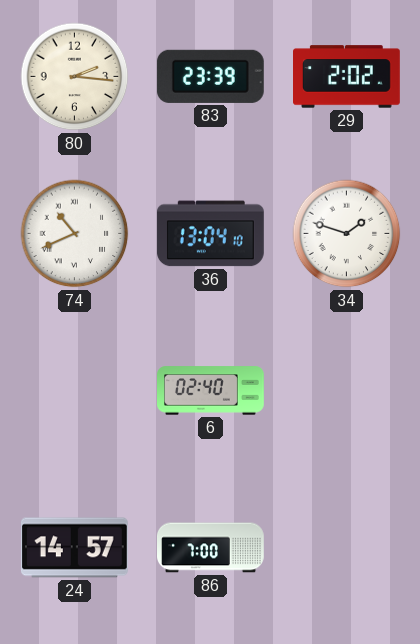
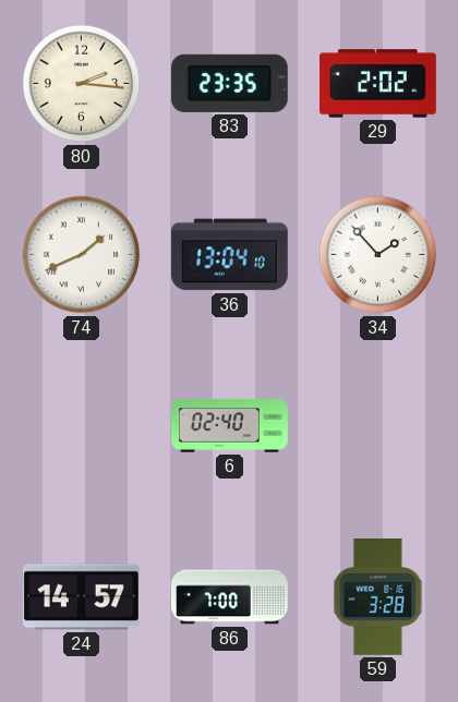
83: 23:39 -> 23:35
74: 10:41 -> 1:41
34: 1:48 -> 1:53
59: none -> 3:28
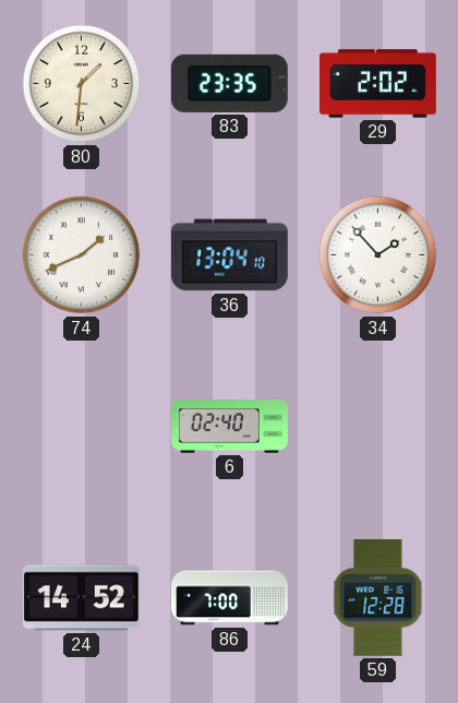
80: 2:16 -> 1:31
24: 14:57 -> 14:52
59: 3:28 -> 12:28
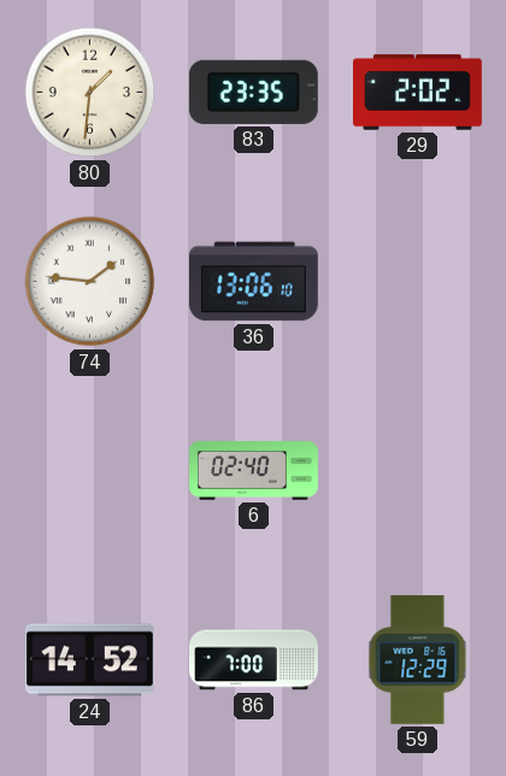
74: 1:41 -> 1:46
36: 13:04 -> 13:06
34: 1:53 -> none
59: 12:28 -> 12:29
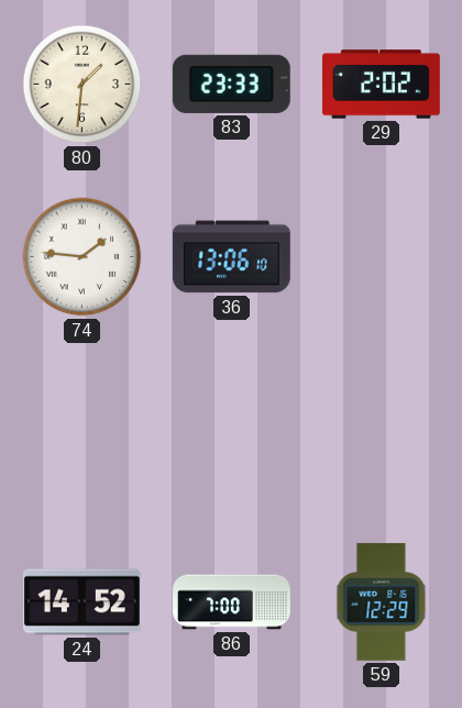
83: 23:35 -> 23:33
6: 02:40 -> none
